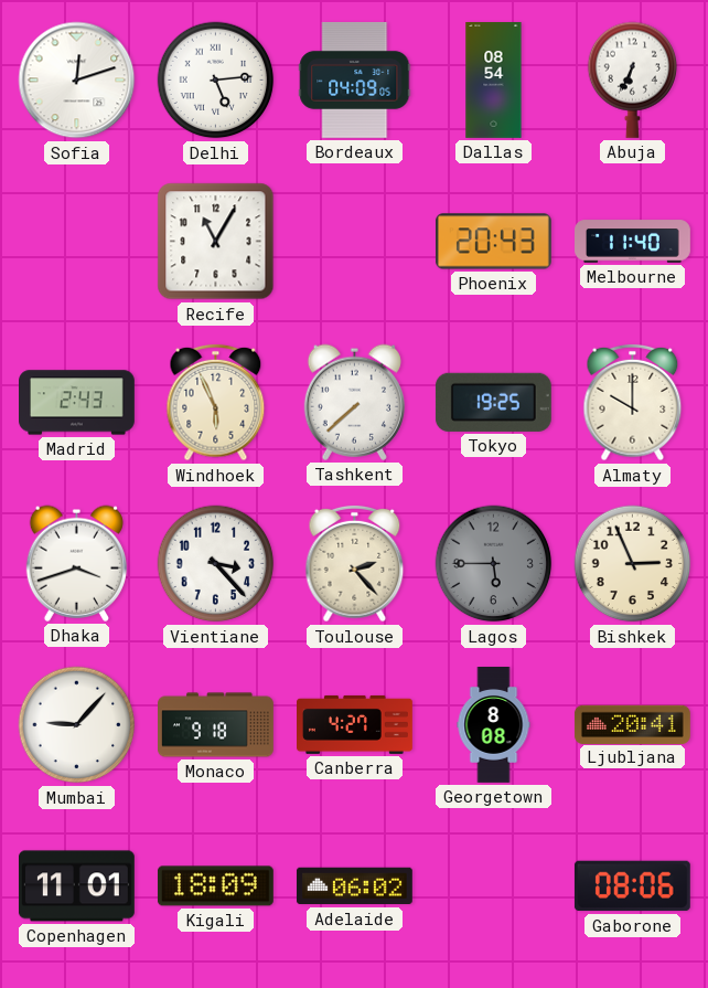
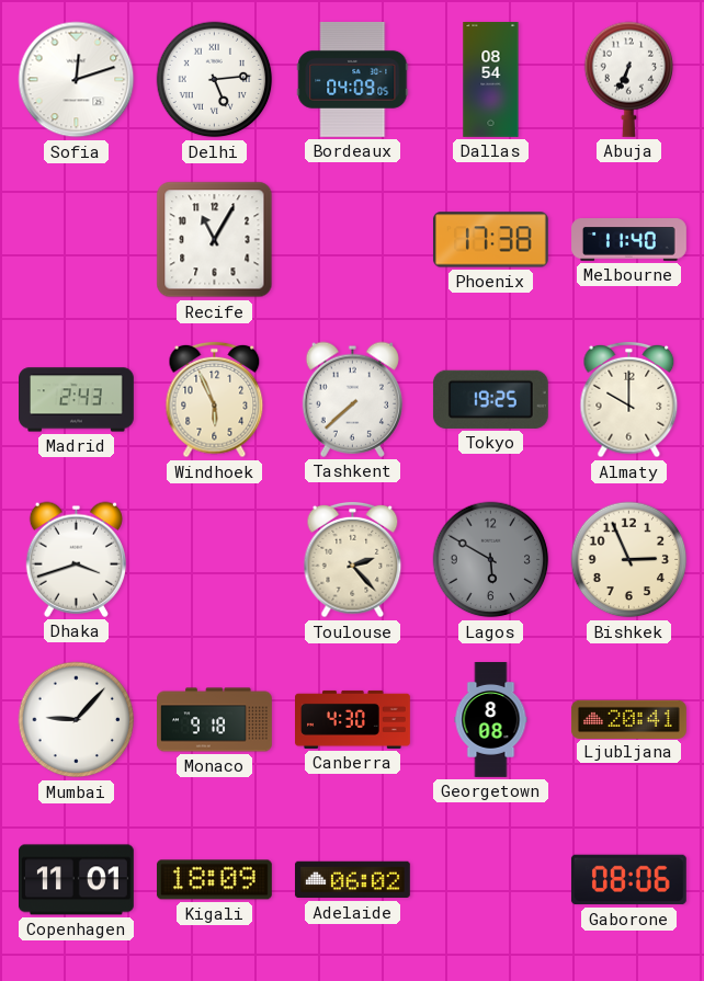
Phoenix: 20:43 -> 17:38
Vientiane: 3:23 -> none
Lagos: 5:45 -> 5:50
Canberra: 4:27 -> 4:30
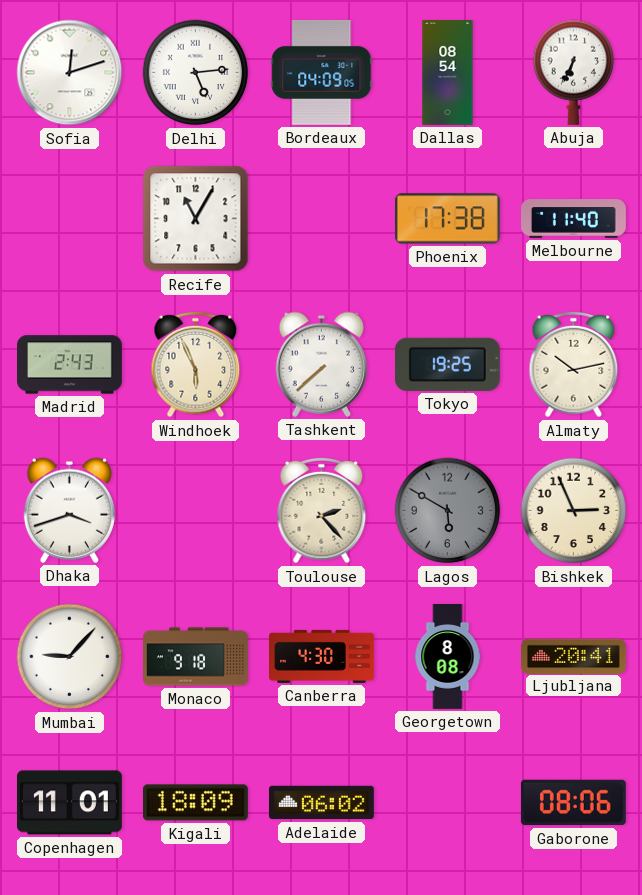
Almaty: 10:00 -> 10:13
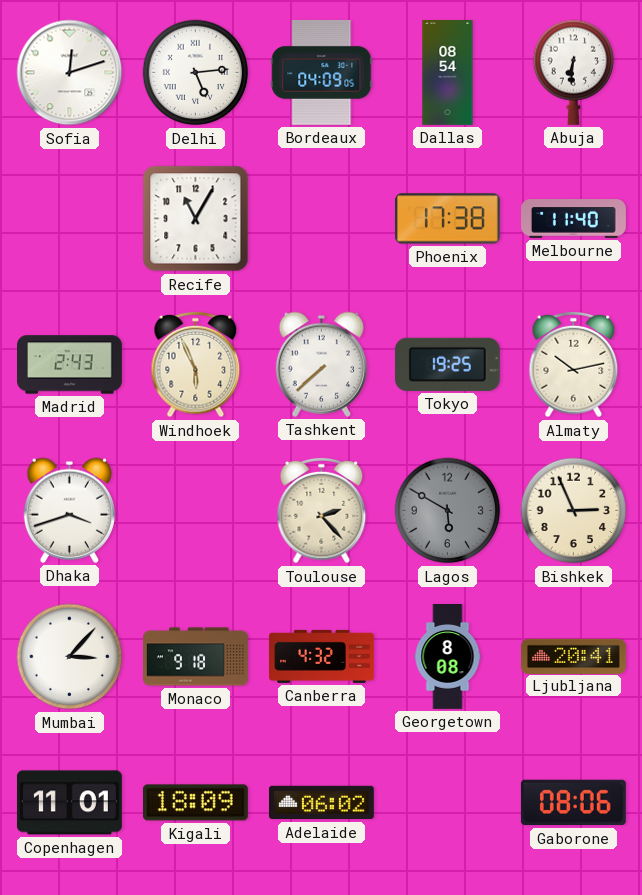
Abuja: 6:34 -> 6:31
Mumbai: 9:07 -> 3:07
Canberra: 4:30 -> 4:32
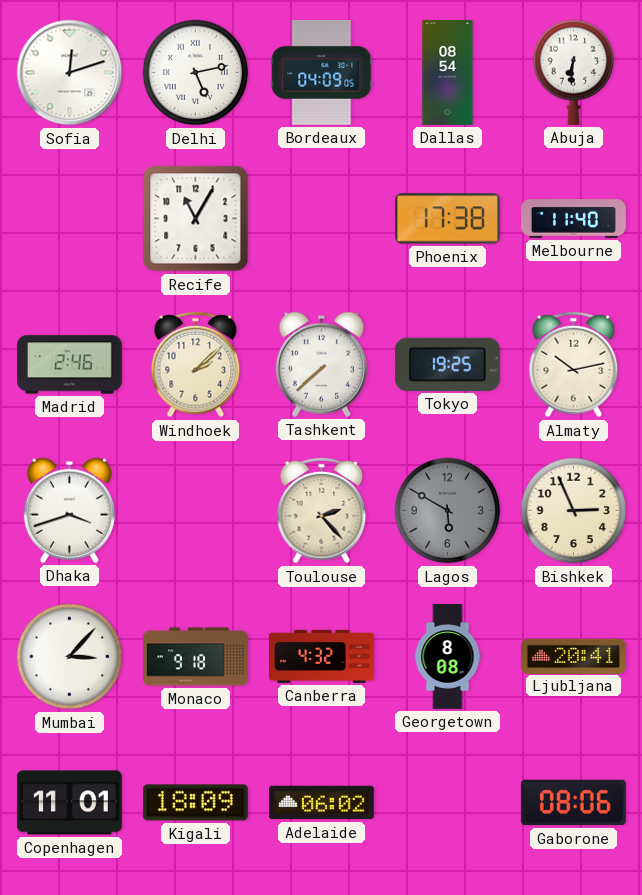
Delhi: 5:14 -> 5:13
Madrid: 2:43 -> 2:46
Windhoek: 5:56 -> 2:08
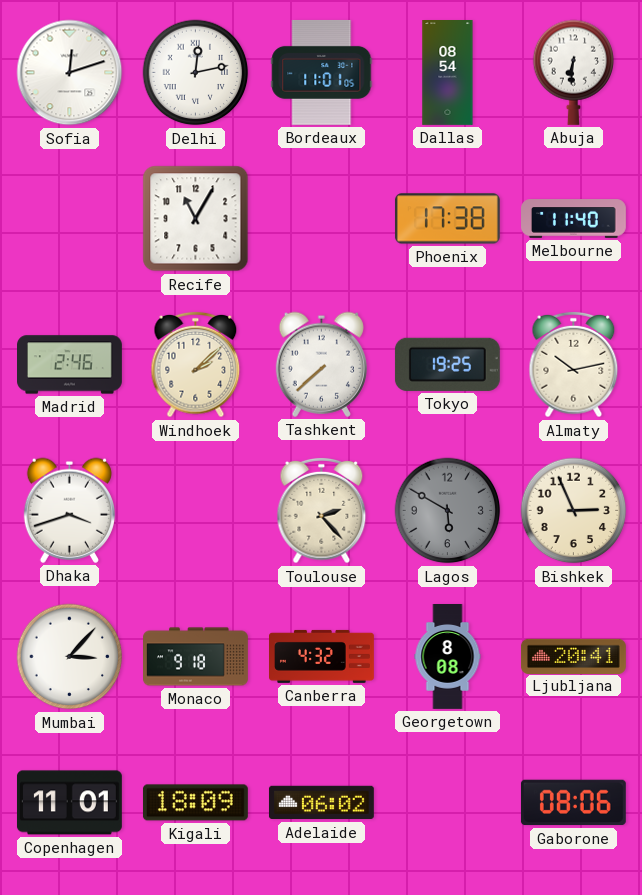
Delhi: 5:13 -> 12:13
Bordeaux: 04:09 -> 11:01
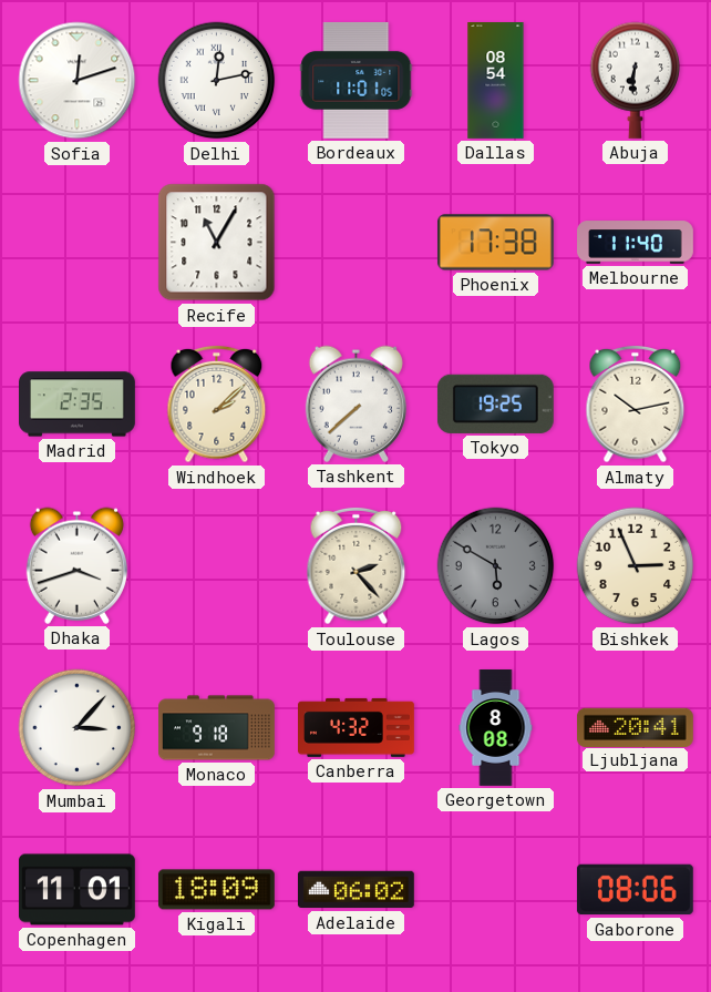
Madrid: 2:46 -> 2:35
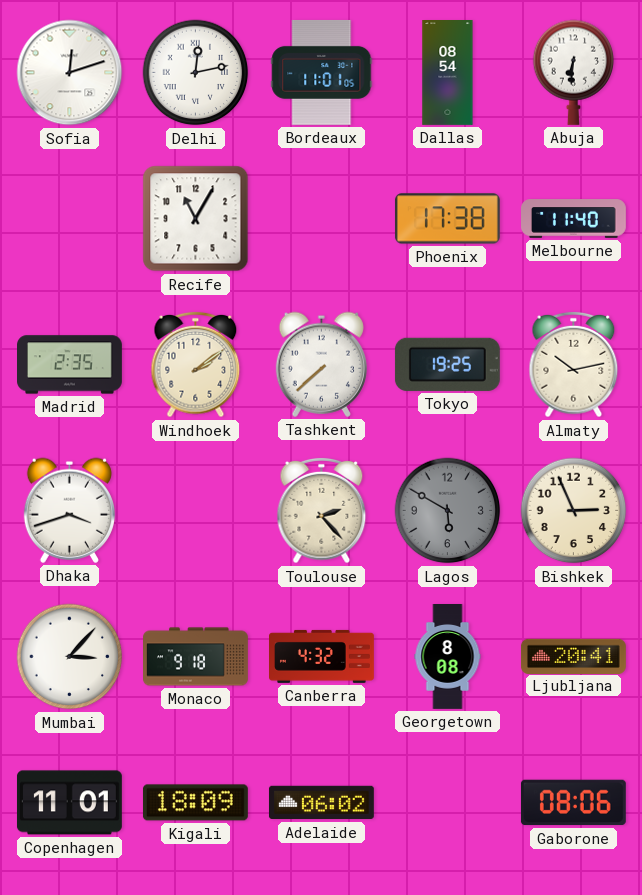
Windhoek: 2:08 -> 2:09
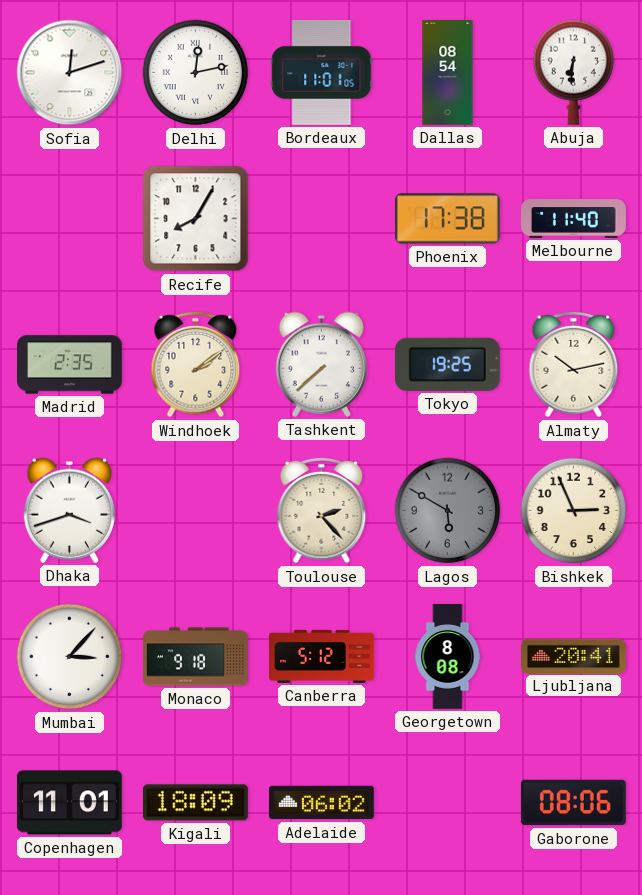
Recife: 11:05 -> 8:05
Canberra: 4:32 -> 5:12
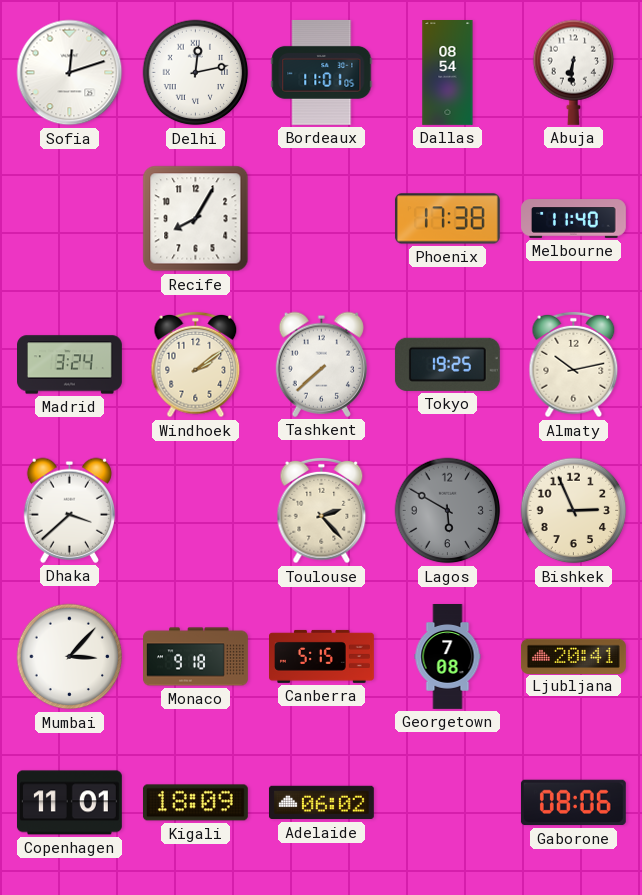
Madrid: 2:35 -> 3:24
Dhaka: 3:42 -> 3:38
Canberra: 5:12 -> 5:15
Georgetown: 8:08 -> 7:08
